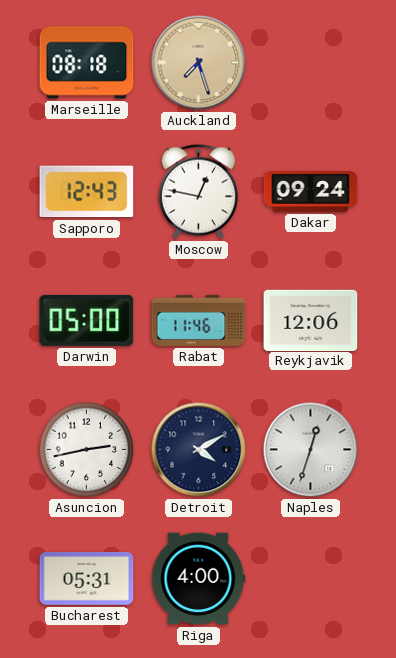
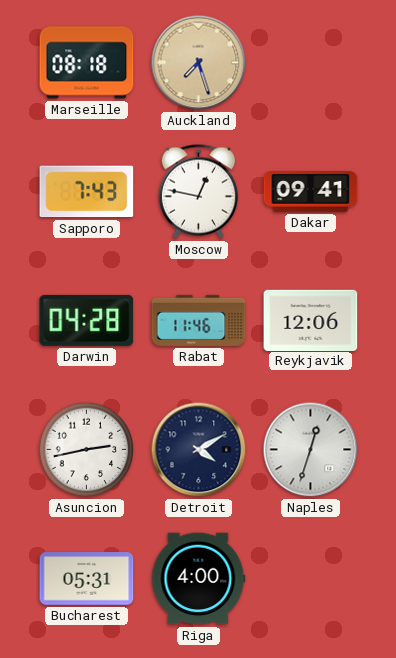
Sapporo: 12:43 -> 7:43
Dakar: 09:24 -> 09:41
Darwin: 05:00 -> 04:28
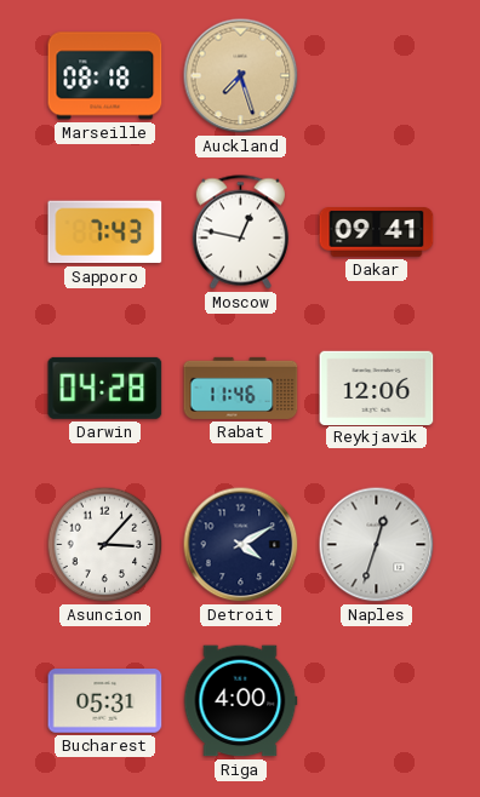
Asuncion: 2:43 -> 3:07
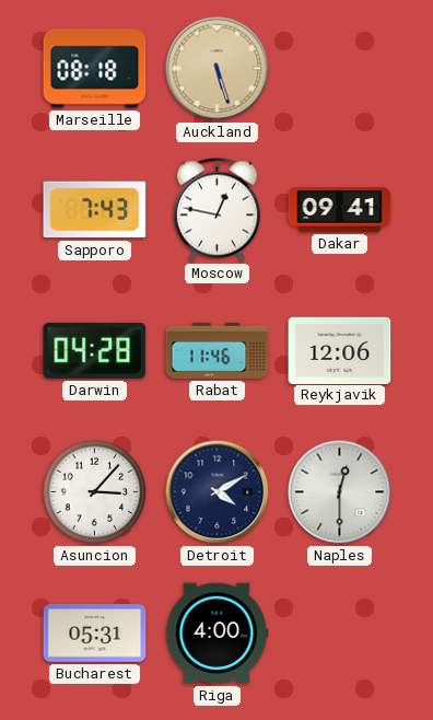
Auckland: 7:27 -> 5:27
Naples: 12:33 -> 12:30
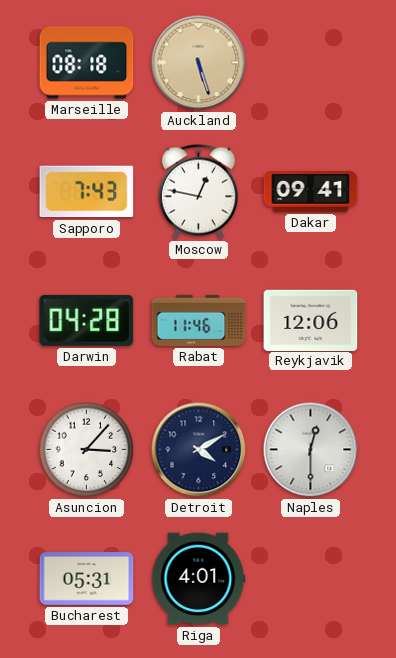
Riga: 4:00 -> 4:01
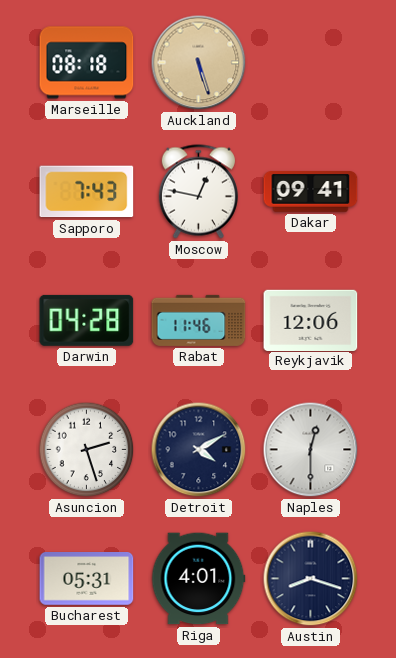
Asuncion: 3:07 -> 2:27
Austin: none -> 8:18
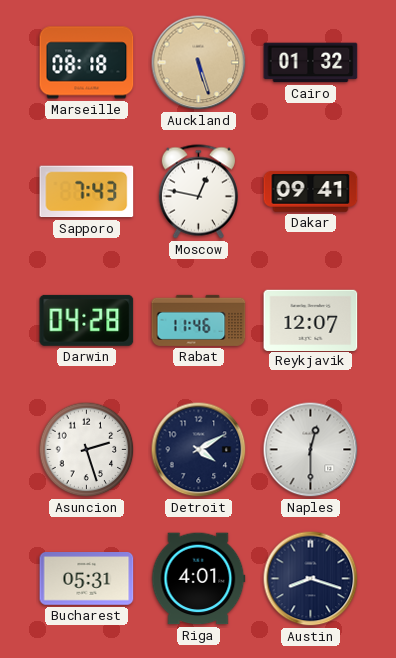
Cairo: none -> 01:32
Reykjavik: 12:06 -> 12:07
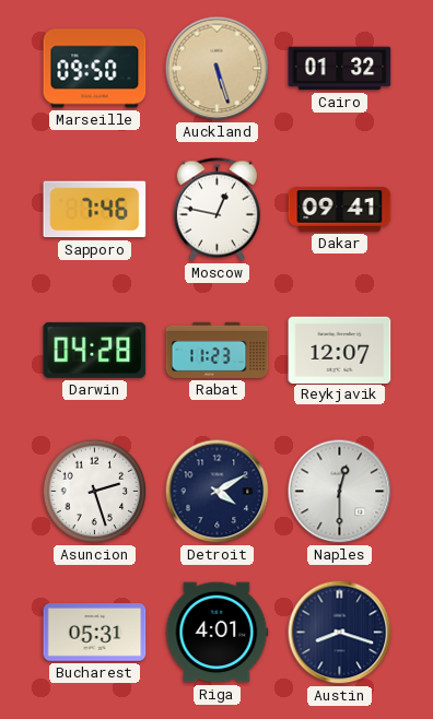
Marseille: 08:18 -> 09:50
Sapporo: 7:43 -> 7:46
Rabat: 11:46 -> 11:23
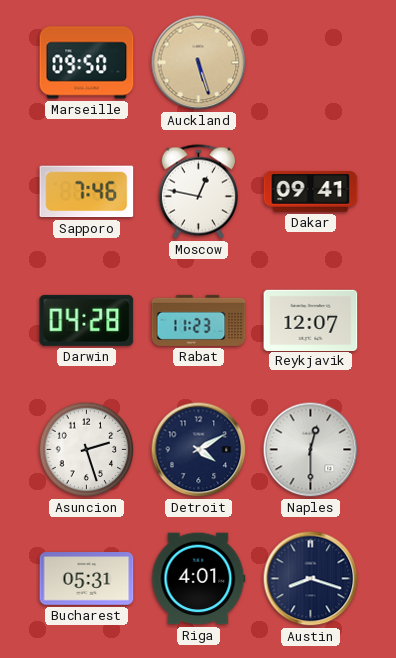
Cairo: 01:32 -> none
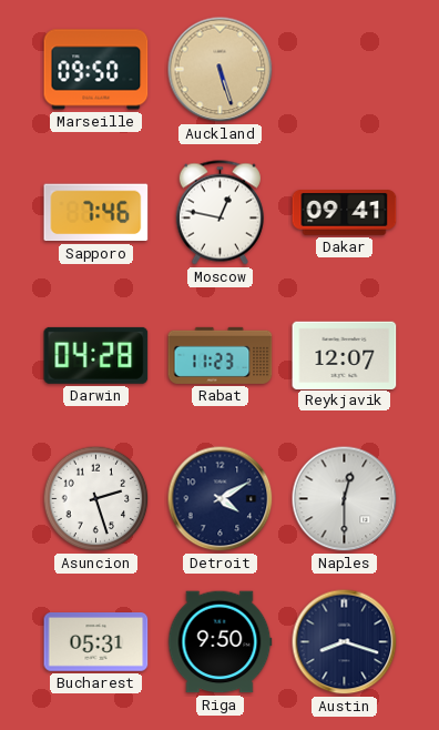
Riga: 4:01 -> 9:50
